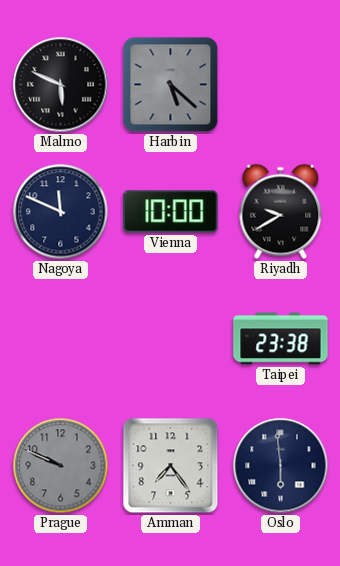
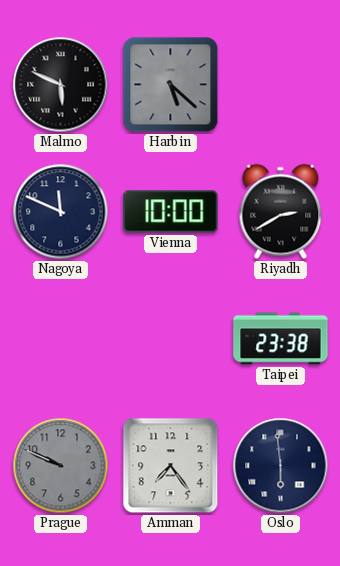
Riyadh: 9:40 -> 2:40
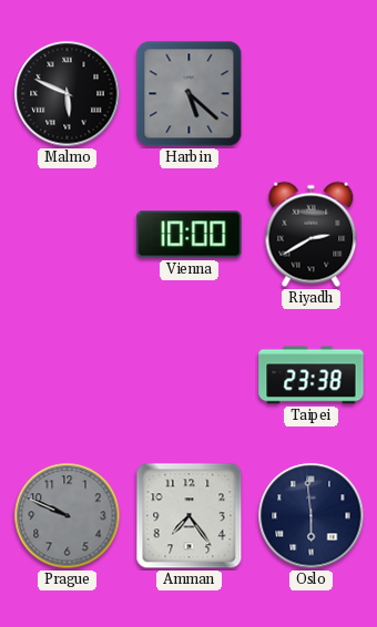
Nagoya: 11:49 -> none
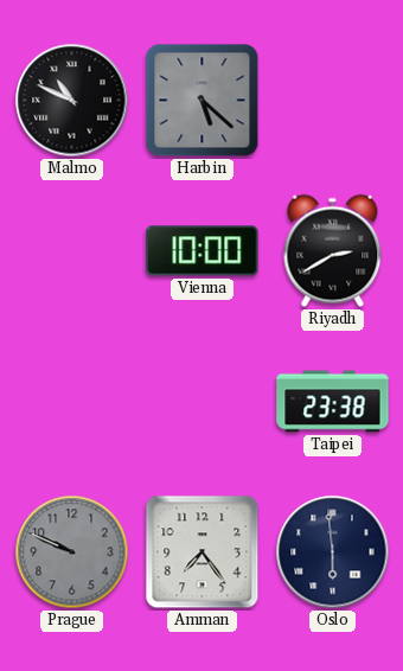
Malmo: 5:49 -> 10:49
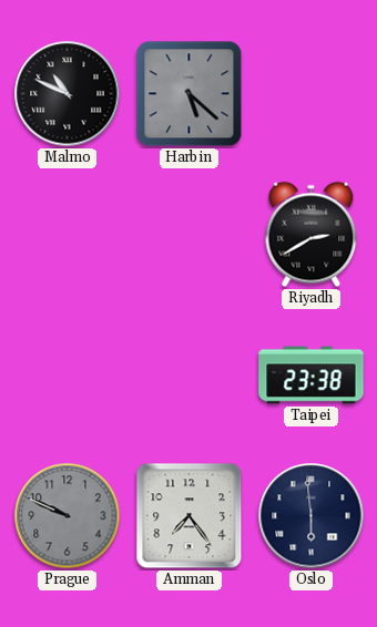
Vienna: 10:00 -> none
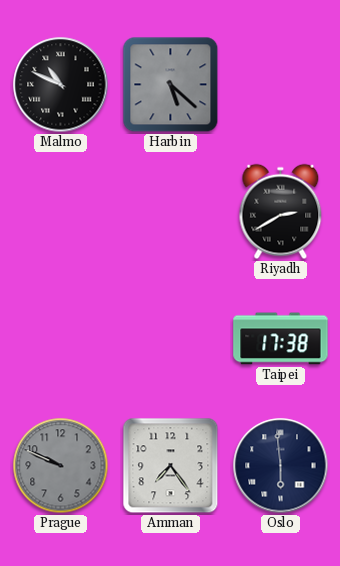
Taipei: 23:38 -> 17:38
